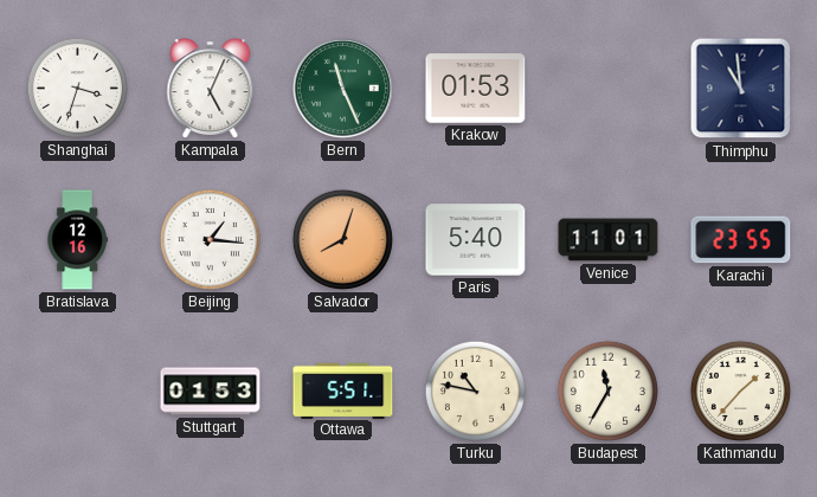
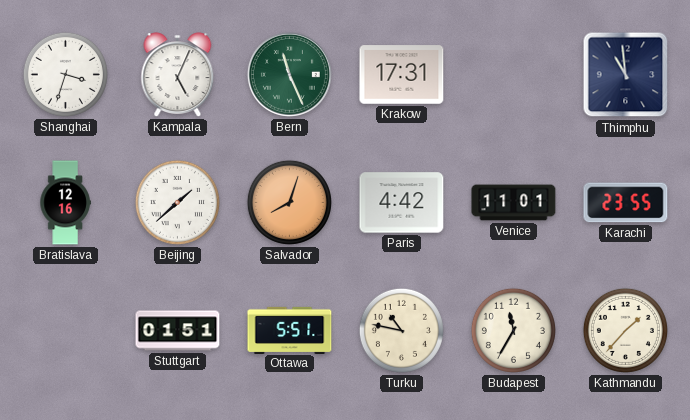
Krakow: 01:53 -> 17:31
Beijing: 1:16 -> 1:38
Paris: 5:40 -> 4:42
Stuttgart: 01:53 -> 01:51
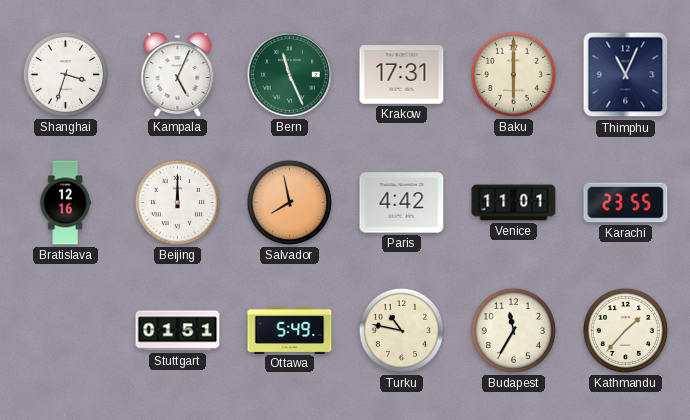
Baku: none -> 6:00
Thimphu: 10:59 -> 11:04
Beijing: 1:38 -> 12:00
Salvador: 8:03 -> 7:58
Ottawa: 5:51 -> 5:49
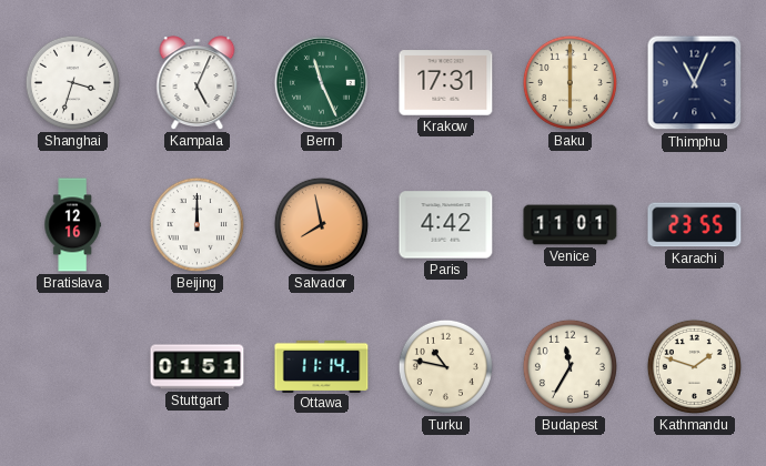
Ottawa: 5:49 -> 11:14
Kathmandu: 1:37 -> 1:48
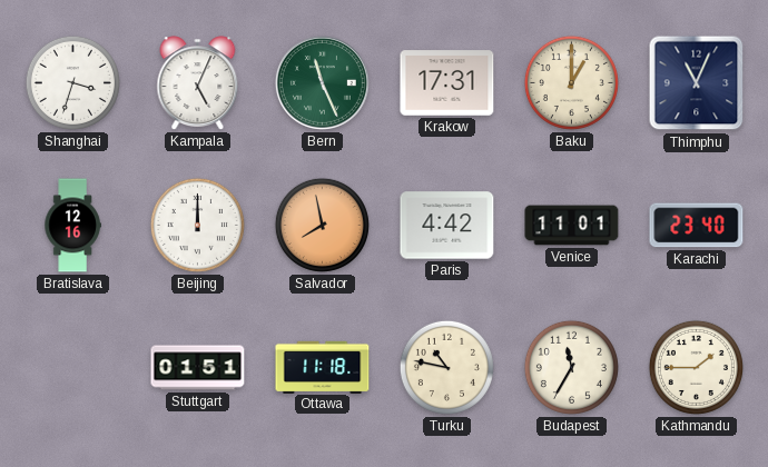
Baku: 6:00 -> 1:00
Karachi: 23:55 -> 23:40
Ottawa: 11:14 -> 11:18
Kathmandu: 1:48 -> 1:45
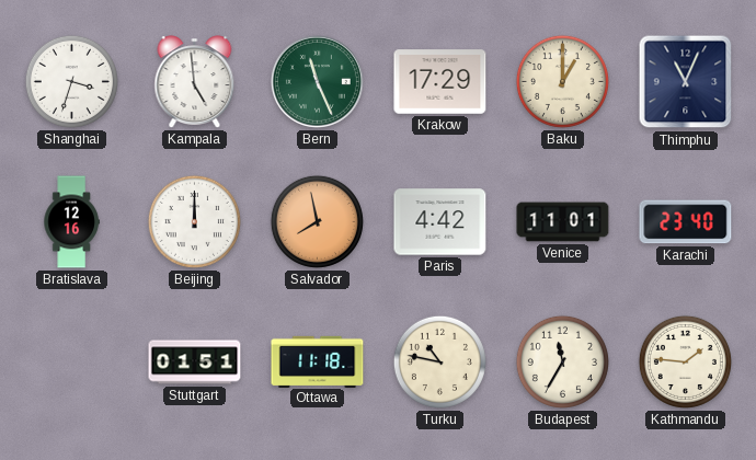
Kampala: 5:04 -> 4:59
Krakow: 17:31 -> 17:29
Kathmandu: 1:45 -> 1:46
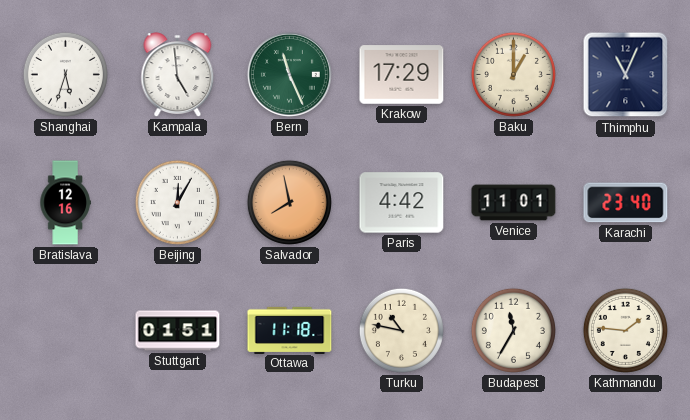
Shanghai: 3:33 -> 5:33
Beijing: 12:00 -> 12:05
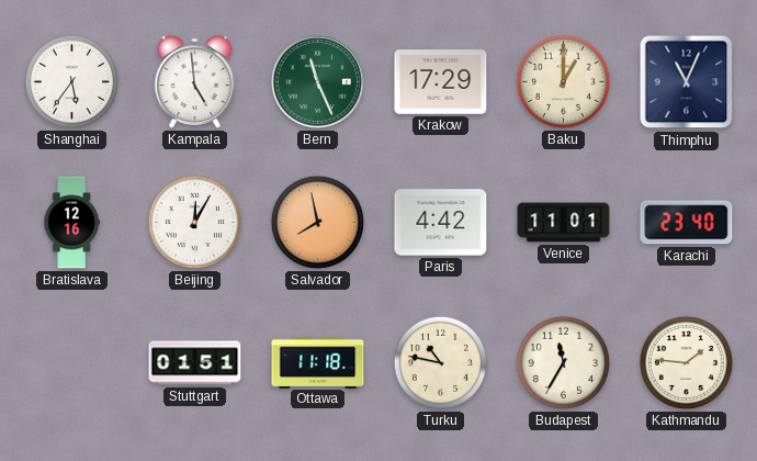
Shanghai: 5:33 -> 5:36
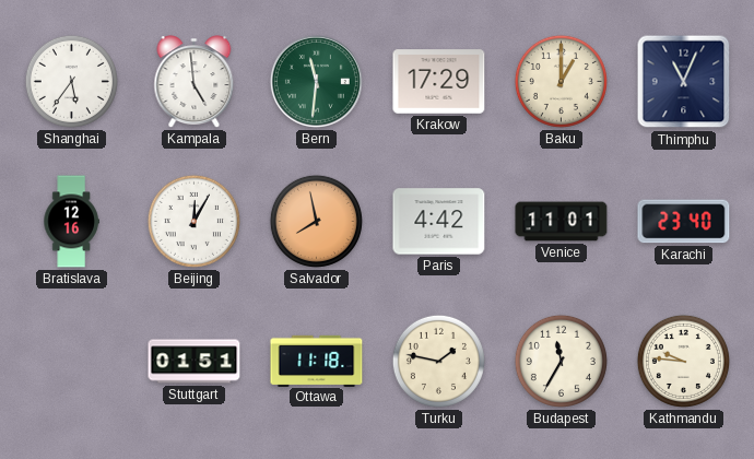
Bern: 11:26 -> 11:31
Turku: 10:47 -> 1:47
Kathmandu: 1:46 -> 9:46
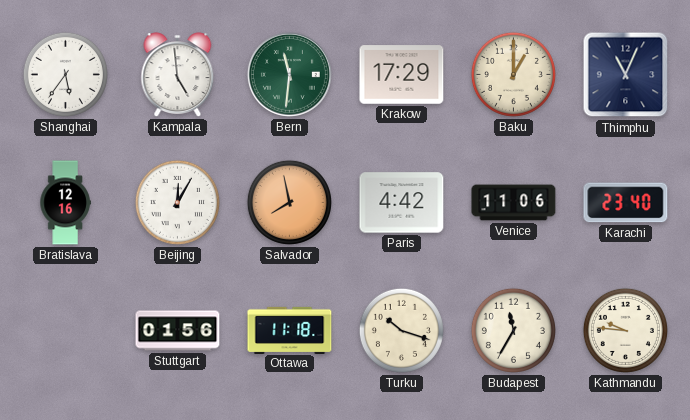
Venice: 11:01 -> 11:06
Stuttgart: 01:51 -> 01:56
Turku: 1:47 -> 10:18
